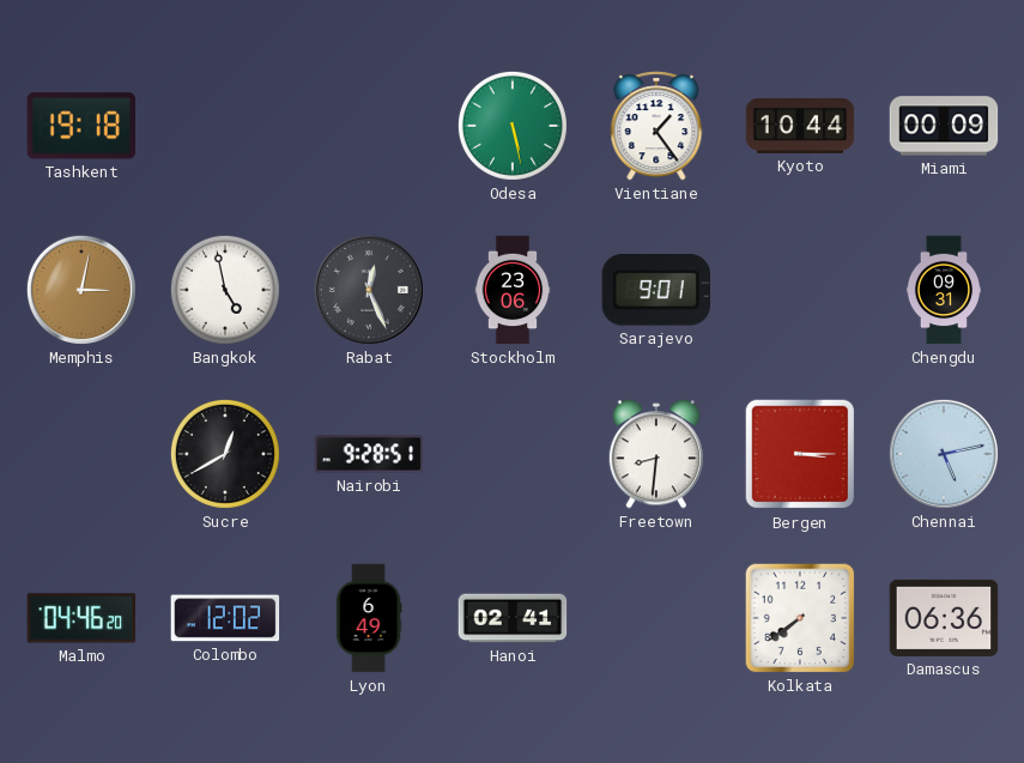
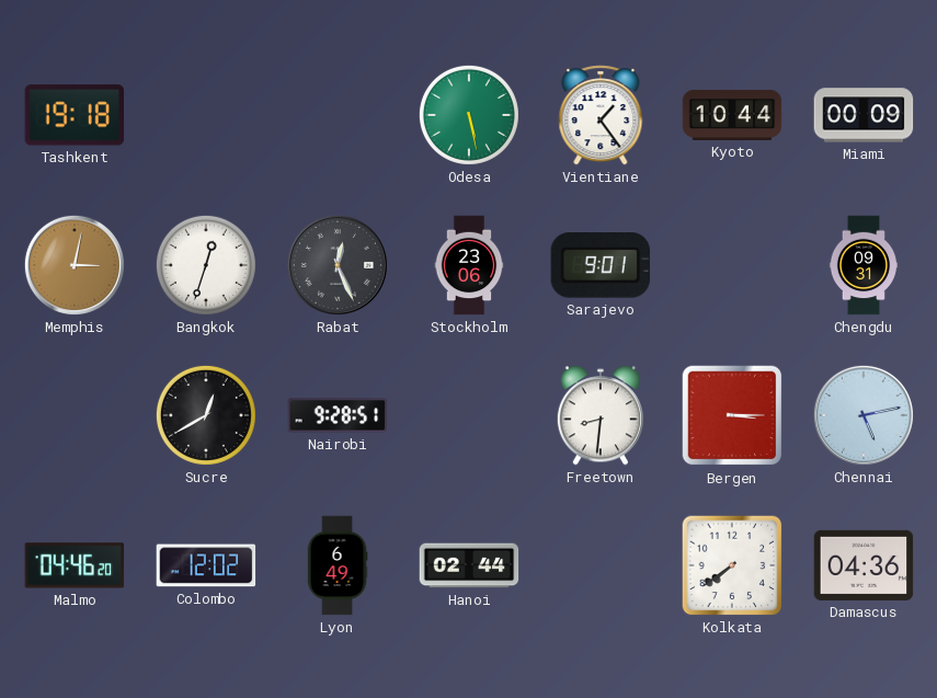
Bangkok: 4:58 -> 12:33
Hanoi: 02:41 -> 02:44
Damascus: 06:36 -> 04:36
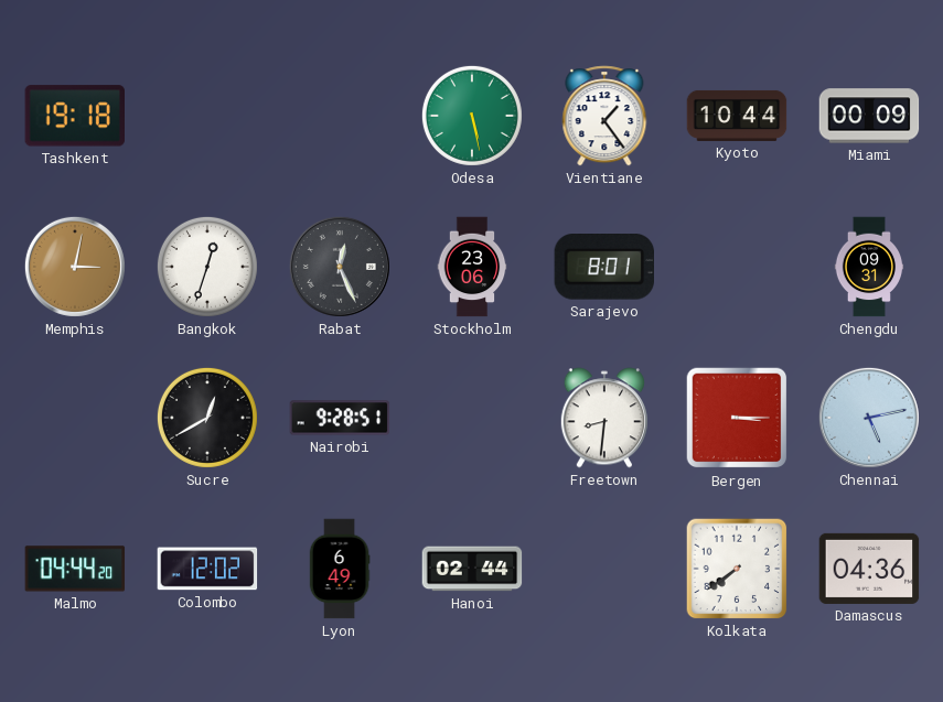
Sarajevo: 9:01 -> 8:01
Malmo: 04:46 -> 04:44
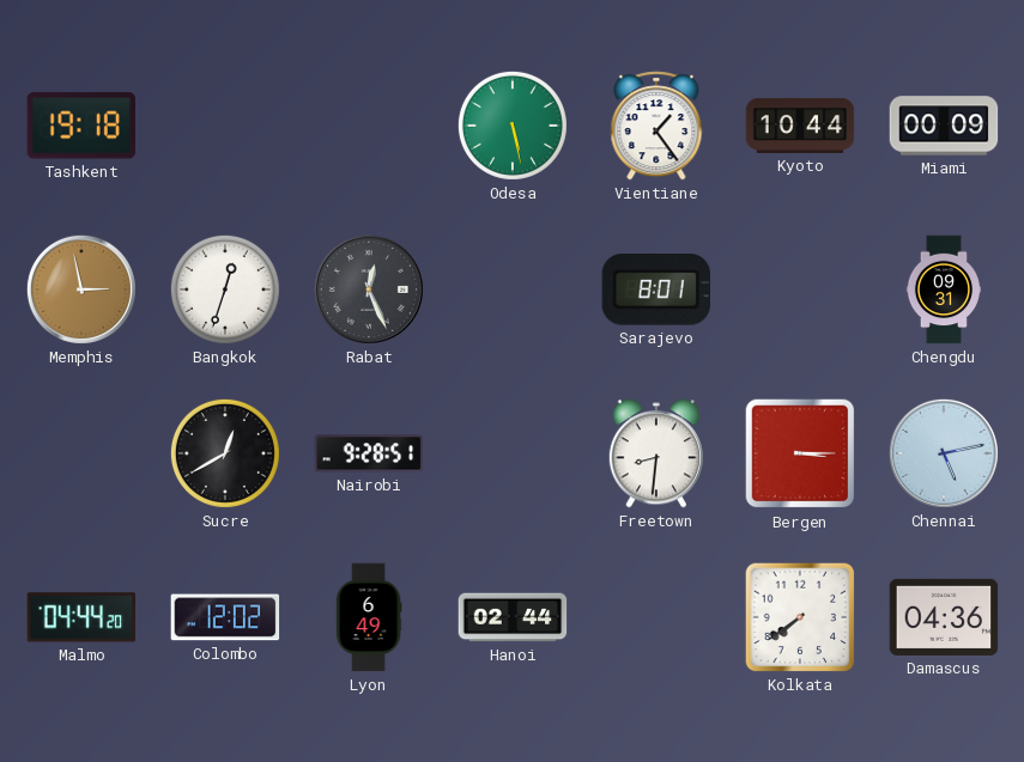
Memphis: 3:02 -> 2:58
Stockholm: 23:06 -> none
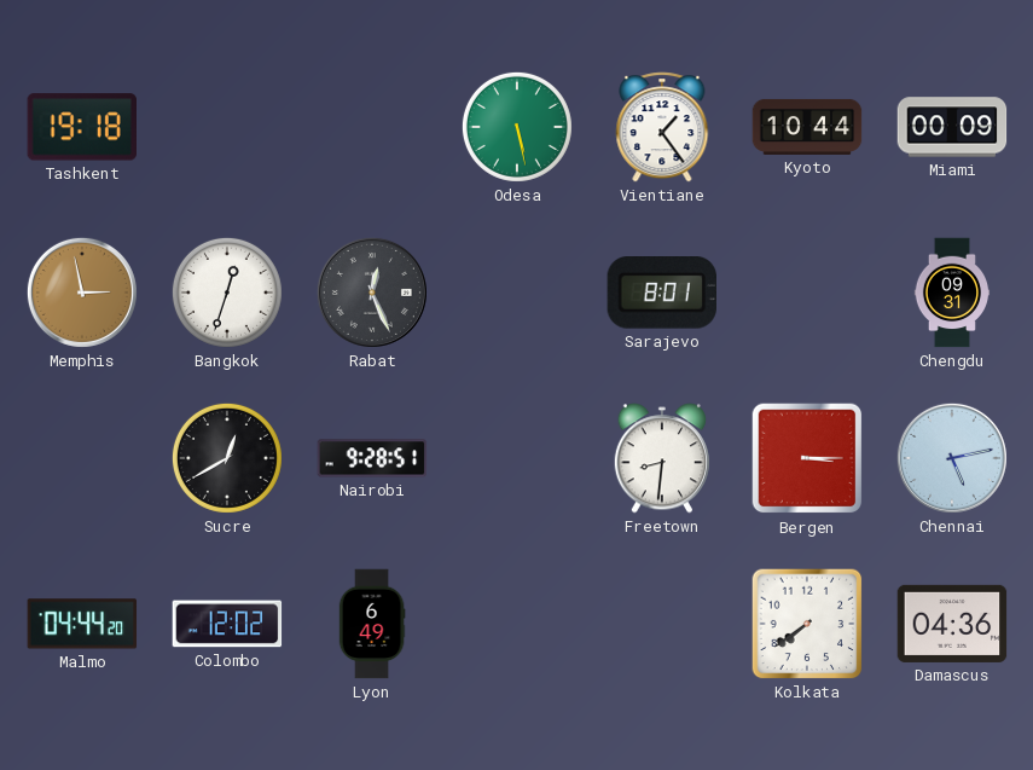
Hanoi: 02:44 -> none
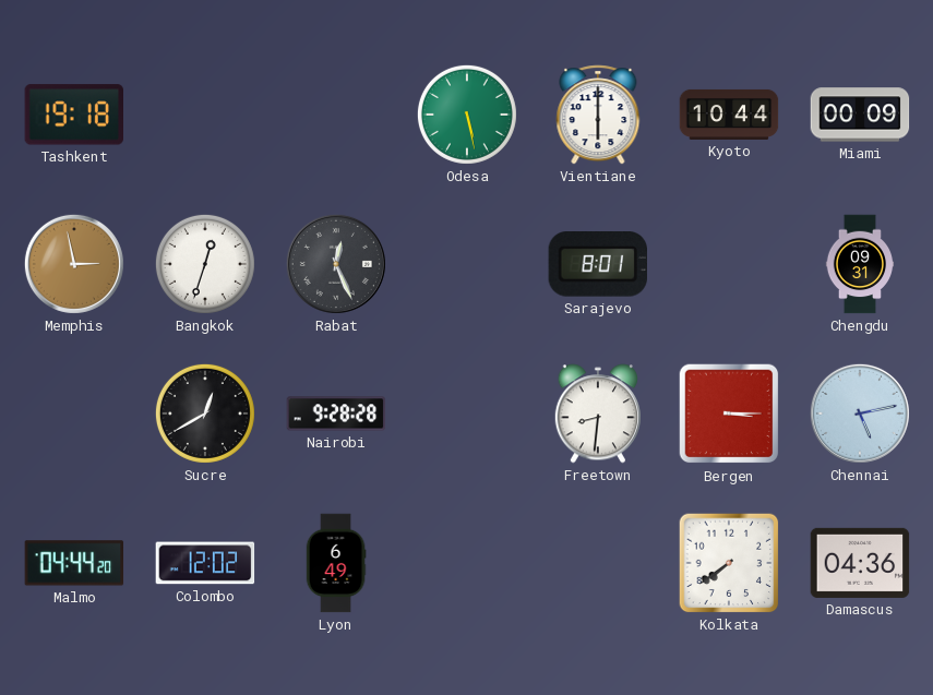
Vientiane: 1:24 -> 6:00
Nairobi: 9:28:51 -> 9:28:28
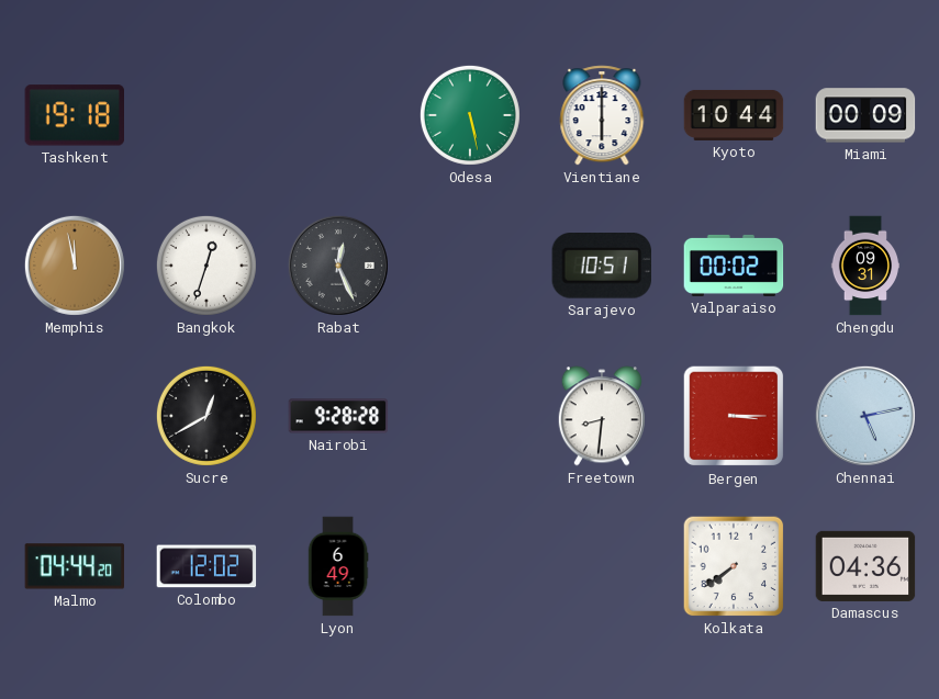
Memphis: 2:58 -> 11:58
Sarajevo: 8:01 -> 10:51
Valparaiso: none -> 00:02
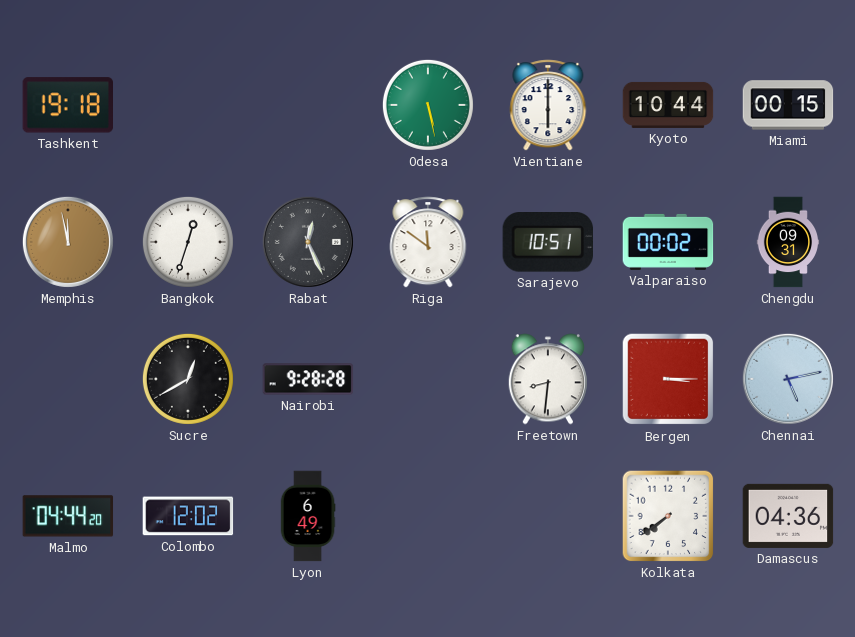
Miami: 00:09 -> 00:15
Riga: none -> 11:51
